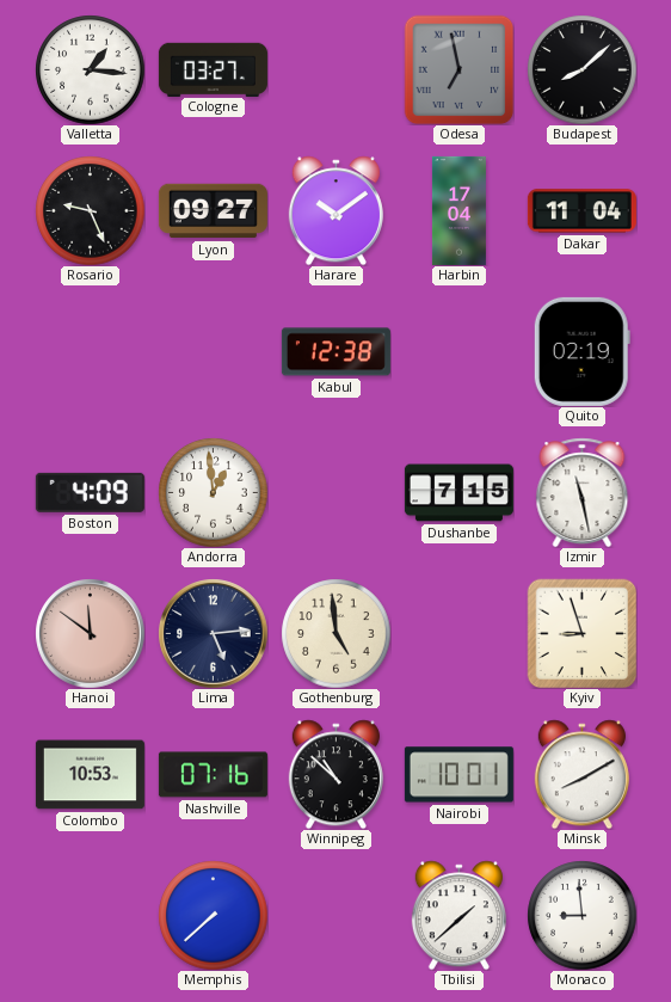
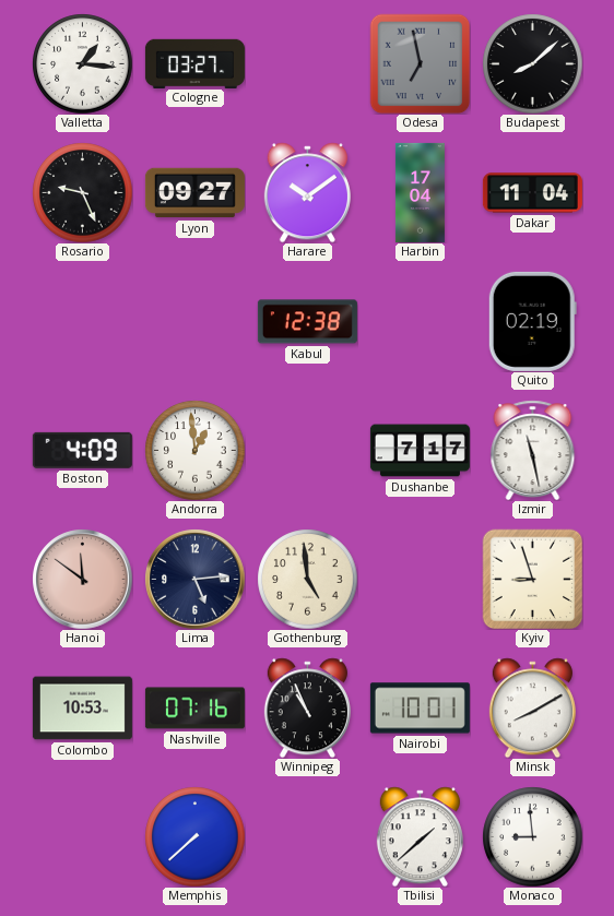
Dushanbe: 7:15 -> 7:17
Winnipeg: 10:52 -> 10:56
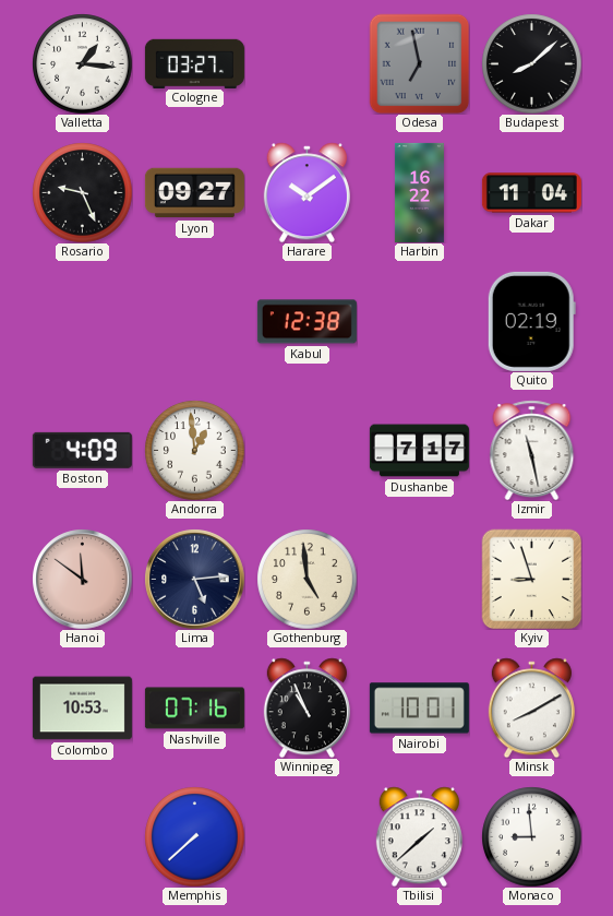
Harbin: 17:04 -> 16:22
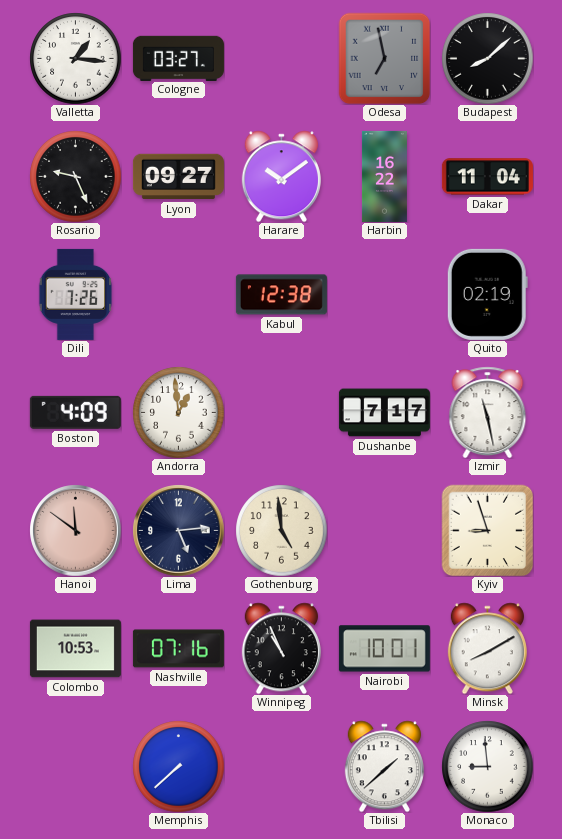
Dili: none -> 7:26
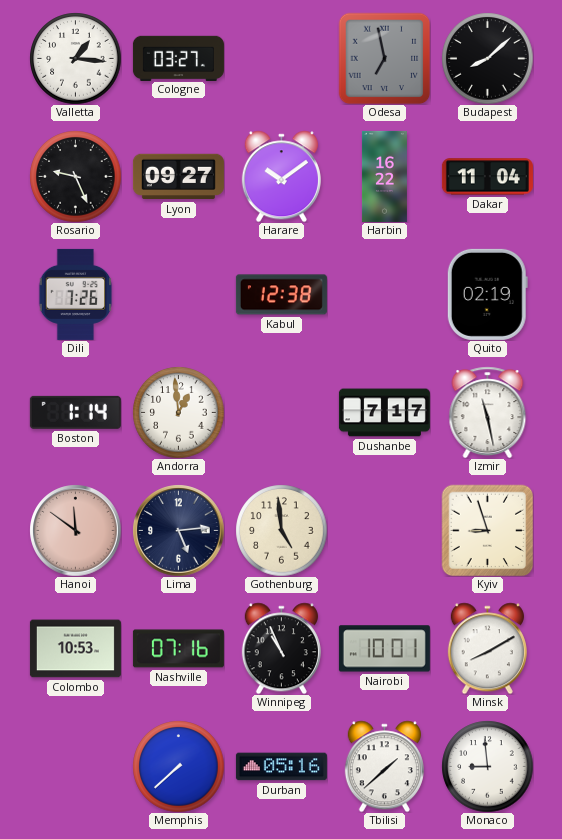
Boston: 4:09 -> 1:14
Durban: none -> 05:16
